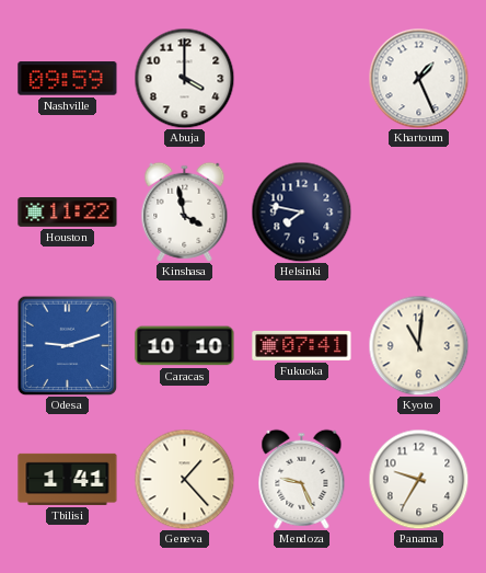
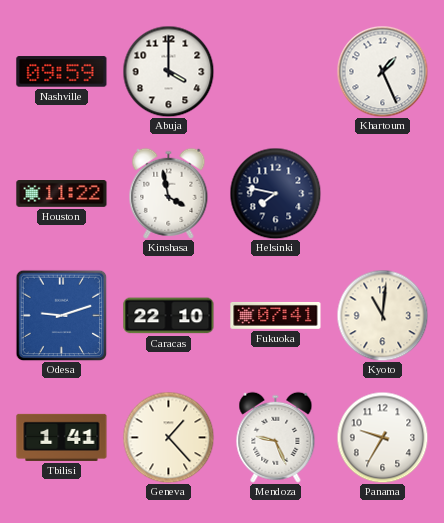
Caracas: 10:10 -> 22:10
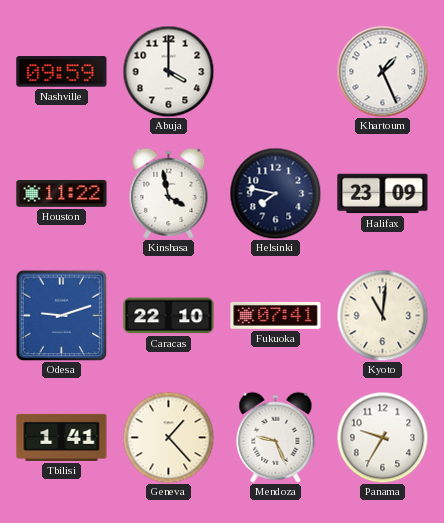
Halifax: none -> 23:09
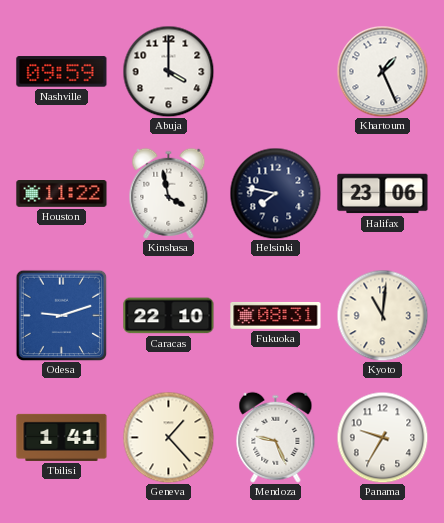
Halifax: 23:09 -> 23:06
Fukuoka: 07:41 -> 08:31
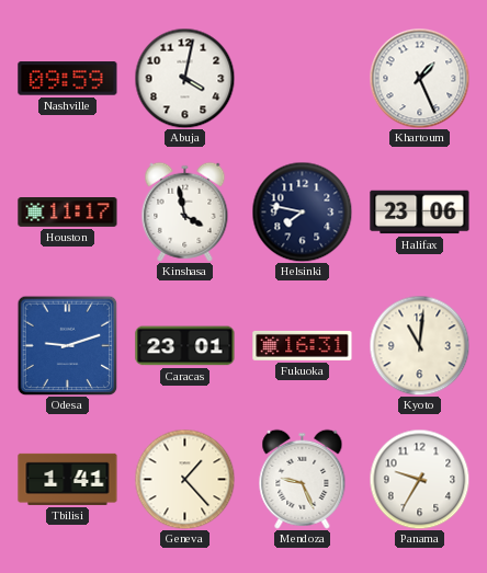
Abuja: 4:00 -> 4:02
Houston: 11:22 -> 11:17
Caracas: 22:10 -> 23:01
Fukuoka: 08:31 -> 16:31
